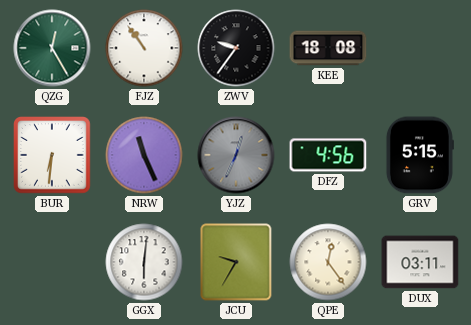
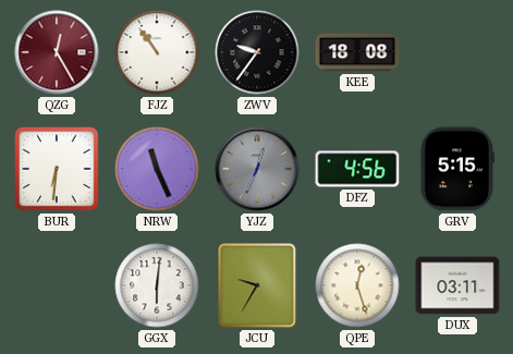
QZG dial: green -> burgundy
QPE: 12:24 -> 12:27
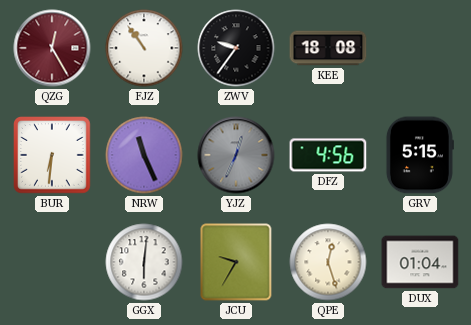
DUX: 03:11 -> 01:04
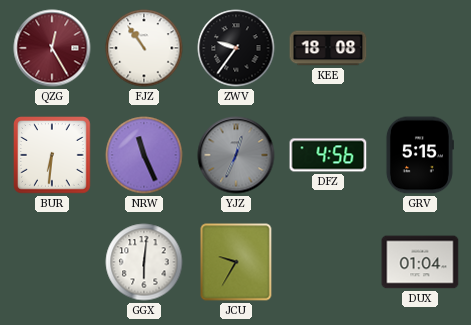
QPE: 12:27 -> none
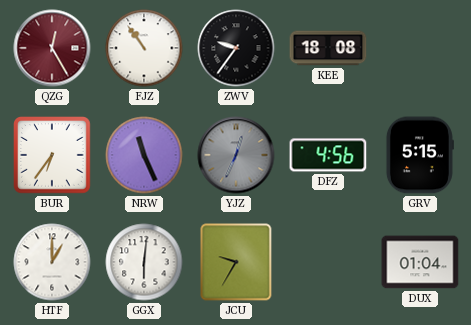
BUR: 6:31 -> 6:36
HTF: none -> 1:00
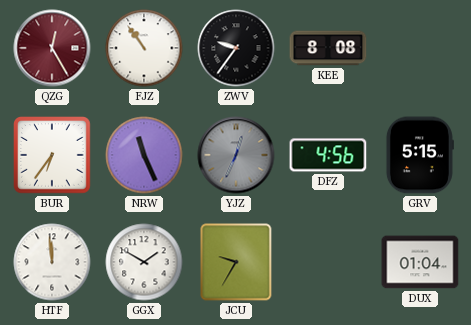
KEE: 18:08 -> 8:08
HTF: 1:00 -> 11:59
GGX: 6:01 -> 1:50
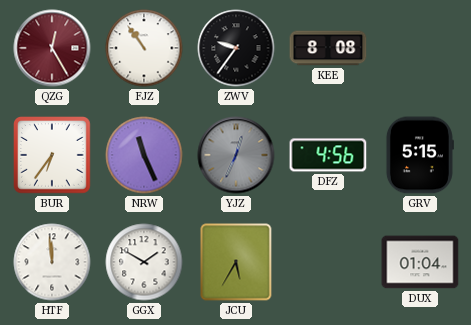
JCU: 9:35 -> 5:35
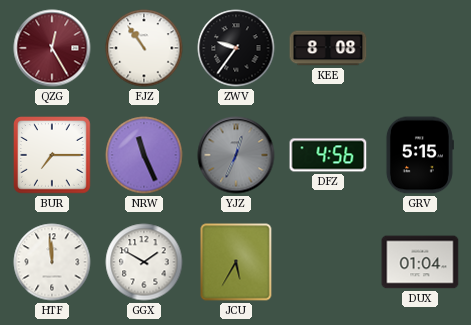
BUR: 6:36 -> 7:15
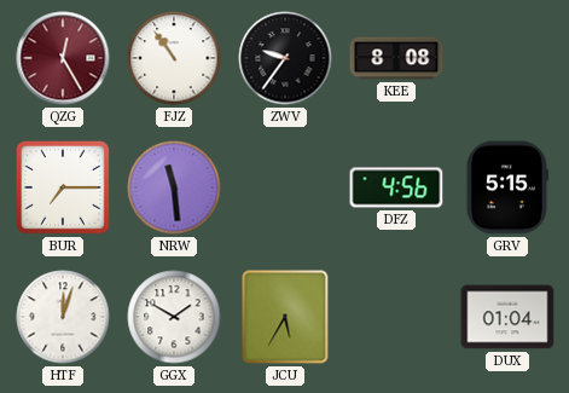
NRW: 11:26 -> 11:29
YJZ: 12:34 -> none
HTF: 11:59 -> 12:03
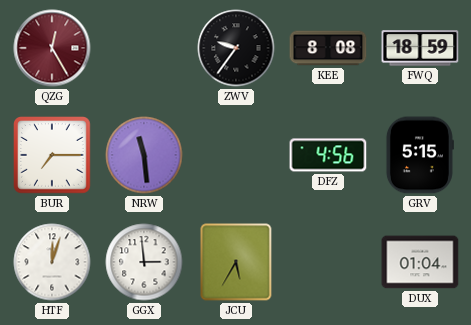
FJZ: 10:54 -> none
FWQ: none -> 18:59
GGX: 1:50 -> 2:59
